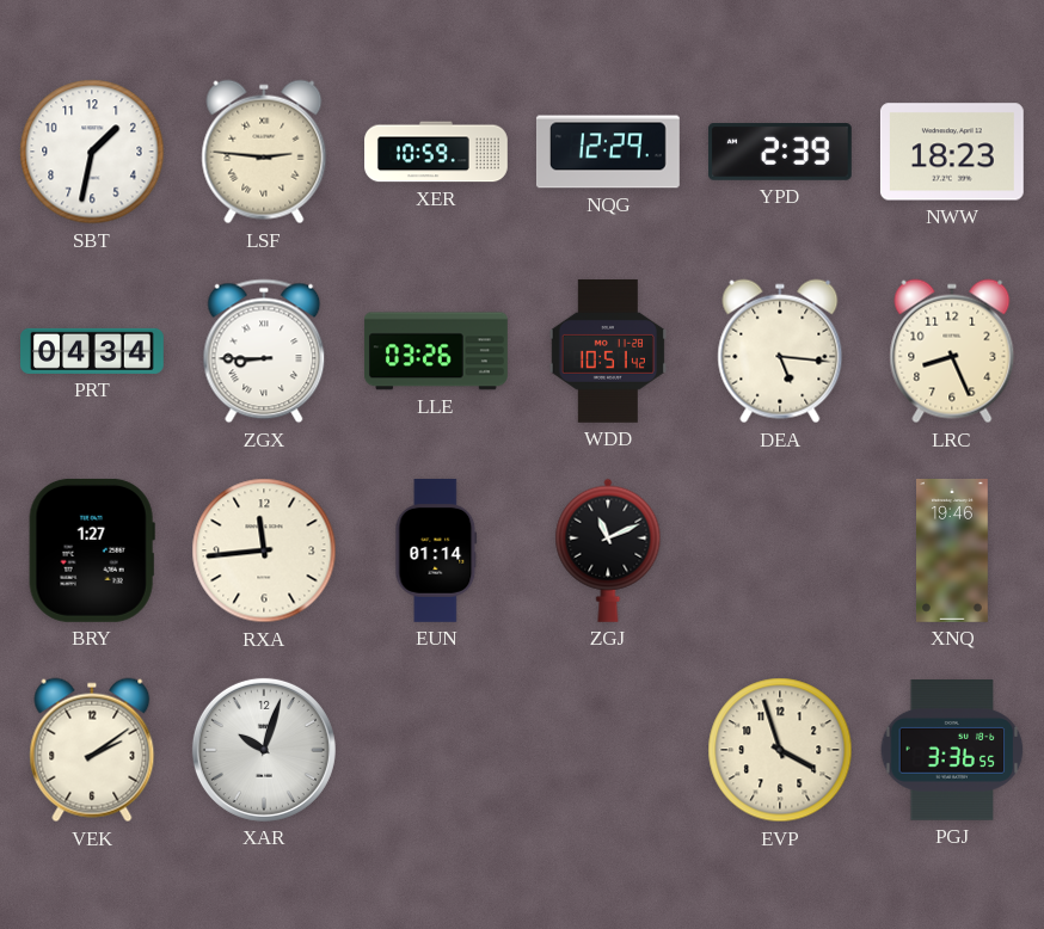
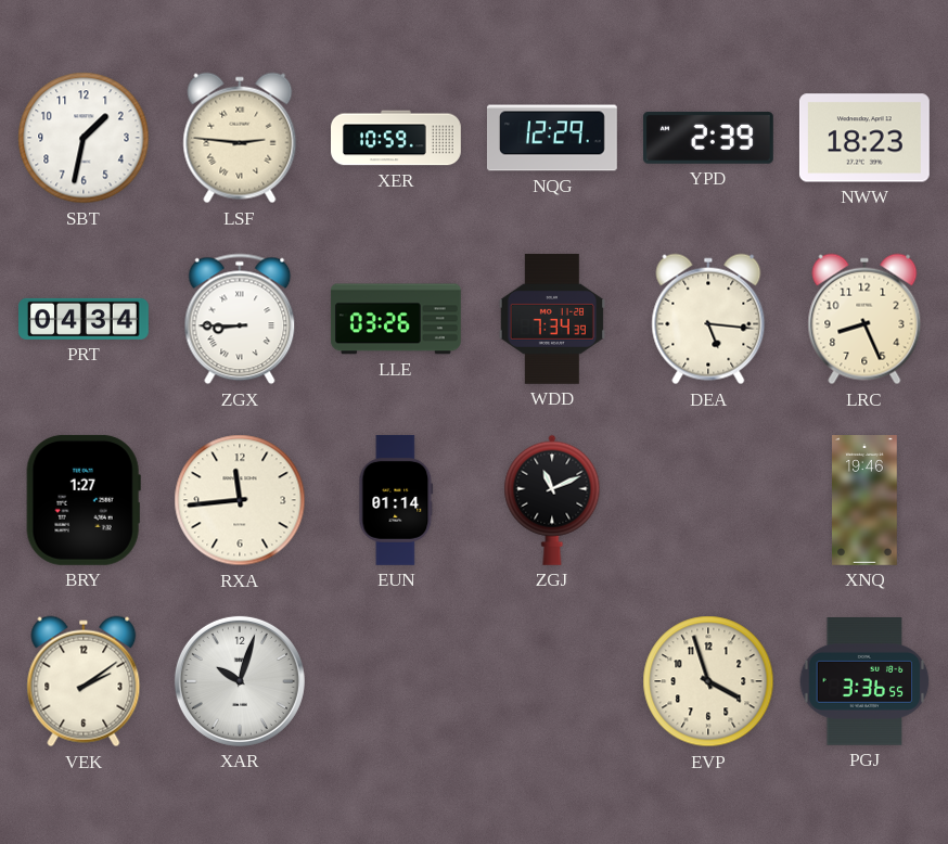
WDD: 10:51 -> 7:34
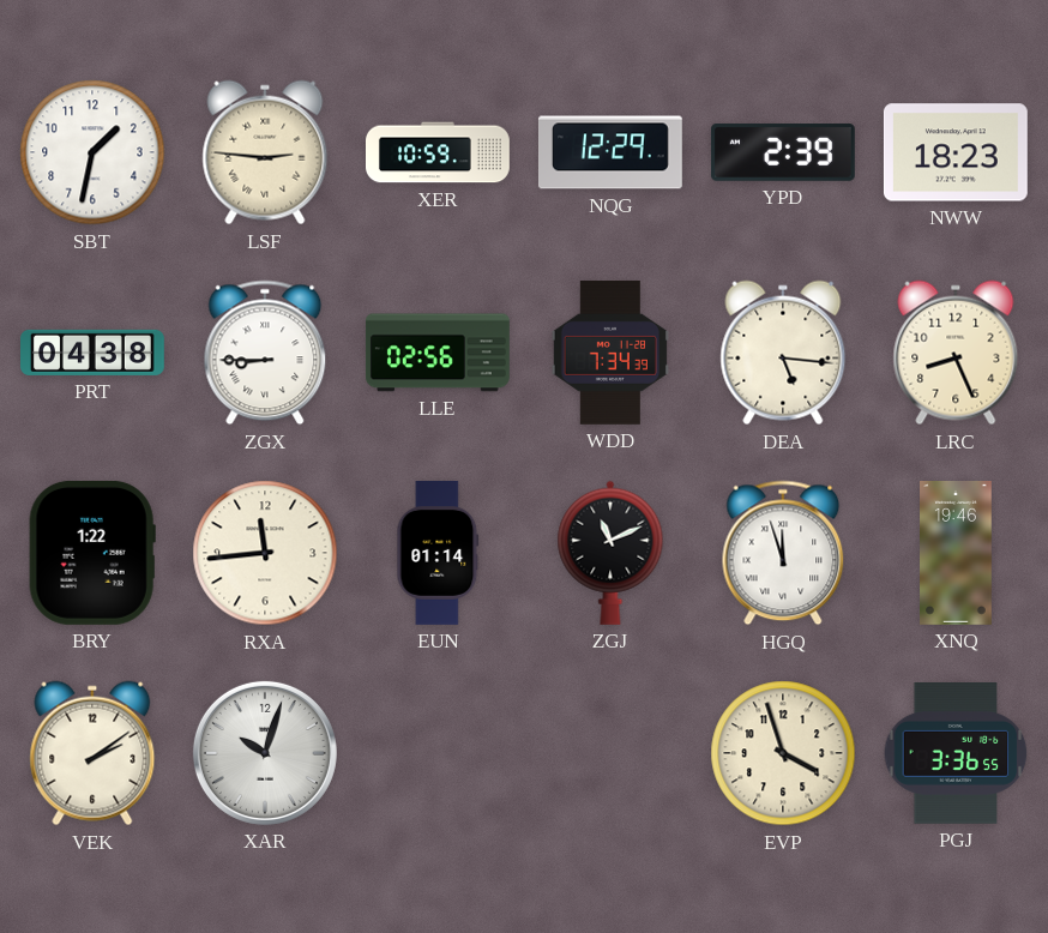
PRT: 04:34 -> 04:38
LLE: 03:26 -> 02:56
BRY: 1:27 -> 1:22
HGQ: none -> 11:57
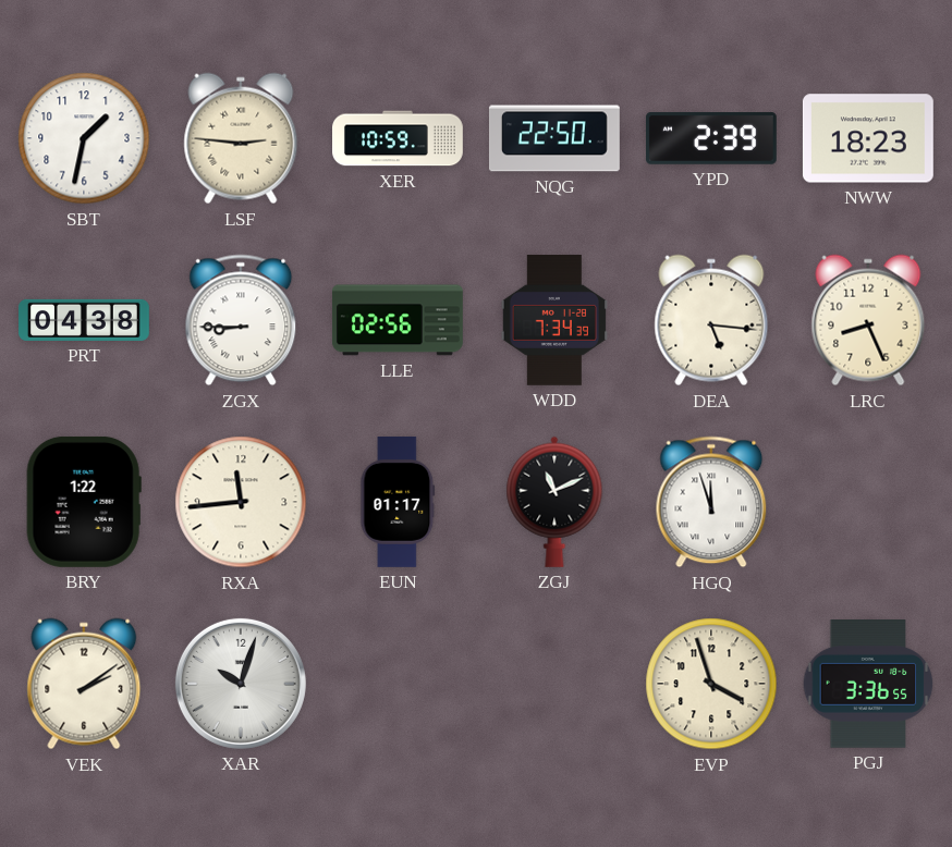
NQG: 12:29 -> 22:50
EUN: 01:14 -> 01:17
XNQ: 19:46 -> none
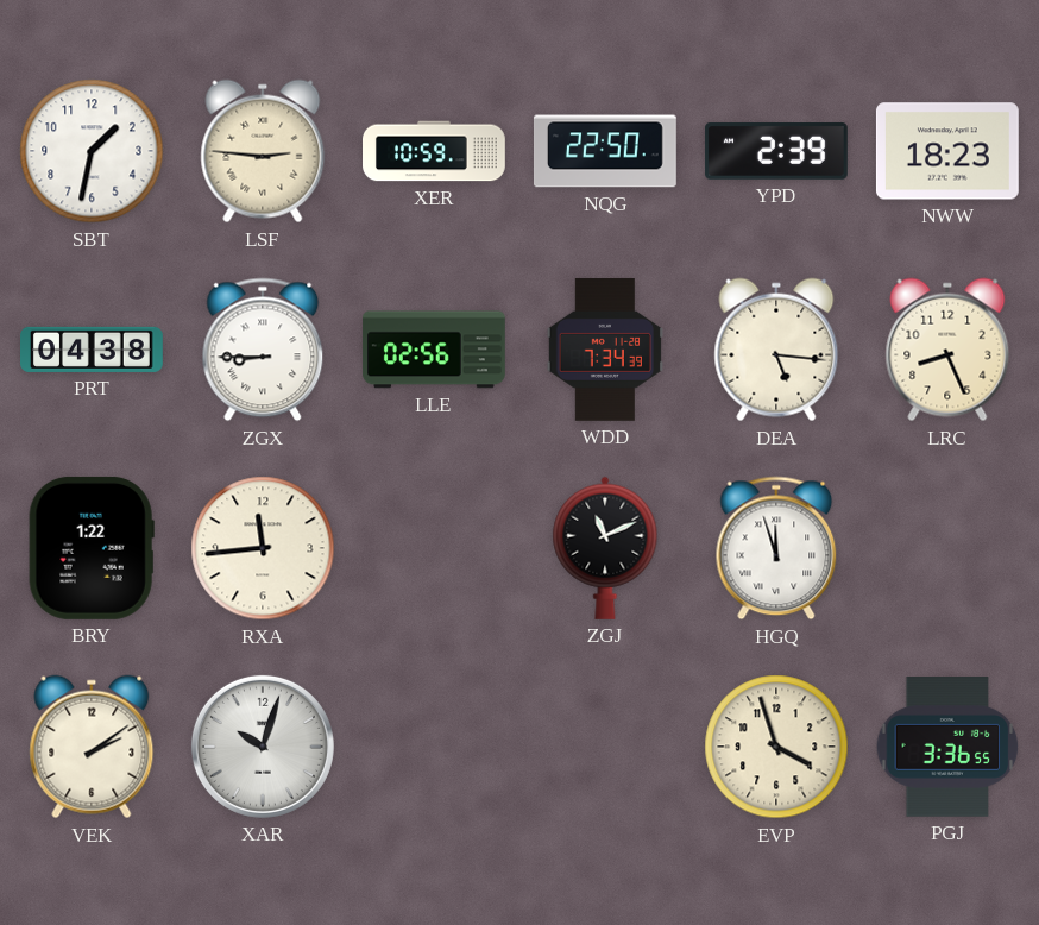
EUN: 01:17 -> none
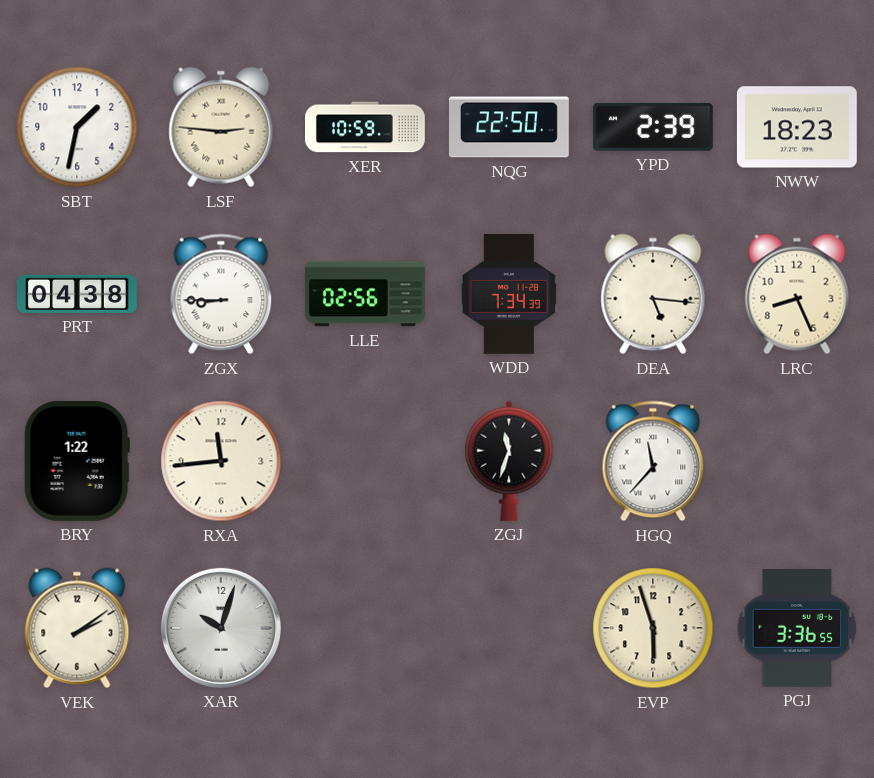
ZGJ: 11:11 -> 11:33
HGQ: 11:57 -> 11:37
EVP: 3:57 -> 5:57
